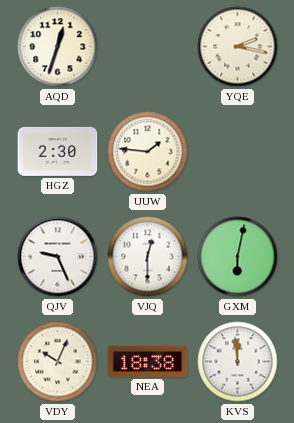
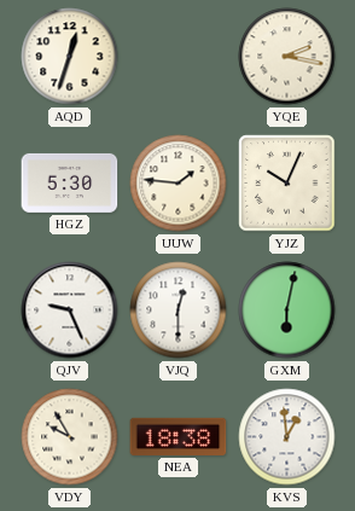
HGZ: 2:30 -> 5:30
YJZ: none -> 10:04
VDY: 10:04 -> 9:55
KVS: 11:59 -> 12:59
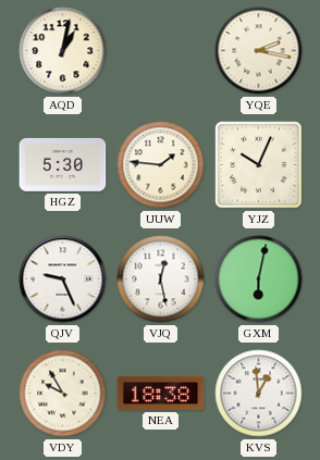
AQD: 12:33 -> 1:02
VJQ: 12:30 -> 12:28
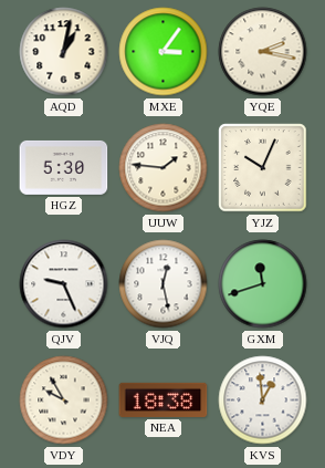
MXE: none -> 3:06
GXM: 6:02 -> 11:42
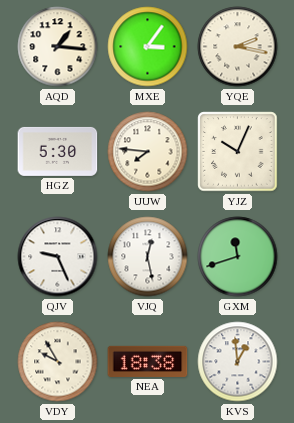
AQD: 1:02 -> 1:16
UUW: 1:46 -> 7:46
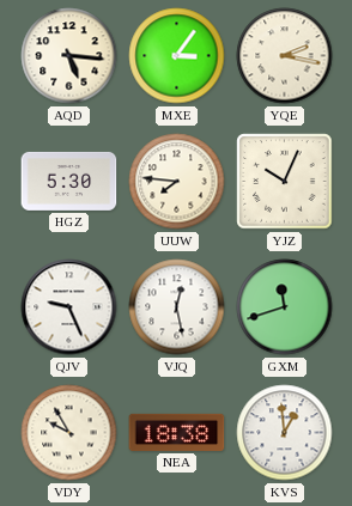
AQD: 1:16 -> 5:16
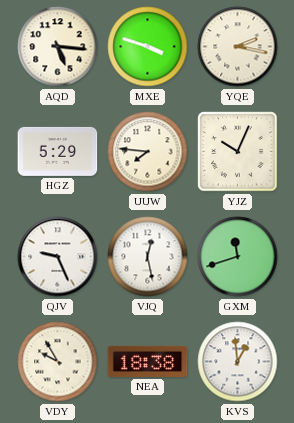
MXE: 3:06 -> 3:48
HGZ: 5:30 -> 5:29
